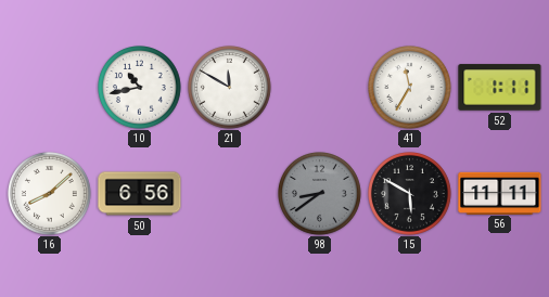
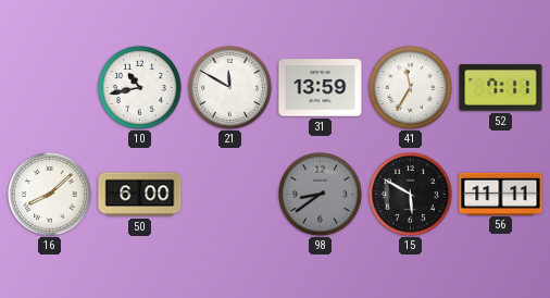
31: none -> 13:59
52: 1:11 -> 7:11
50: 6:56 -> 6:00
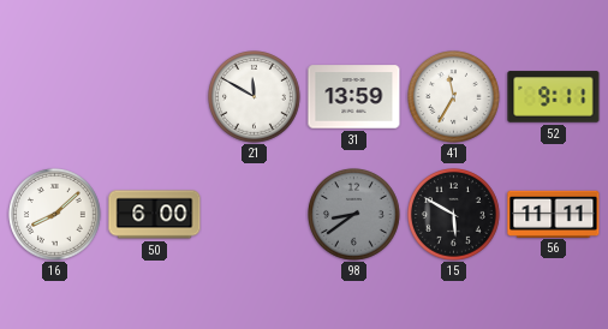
10: 10:43 -> none
52: 7:11 -> 9:11
